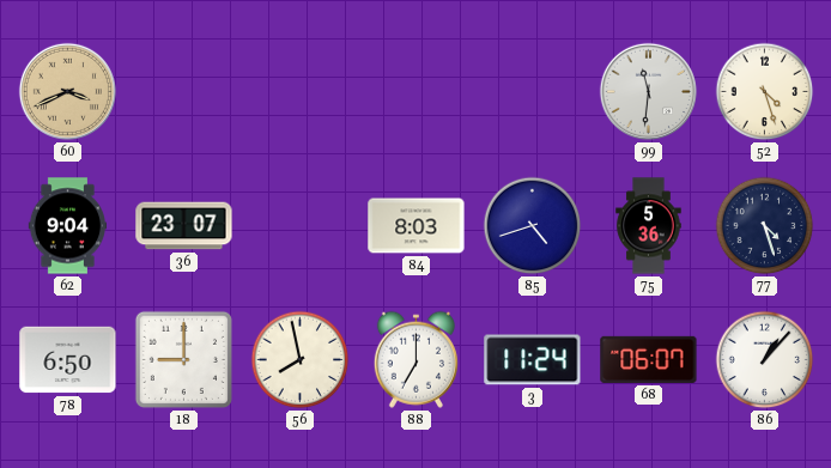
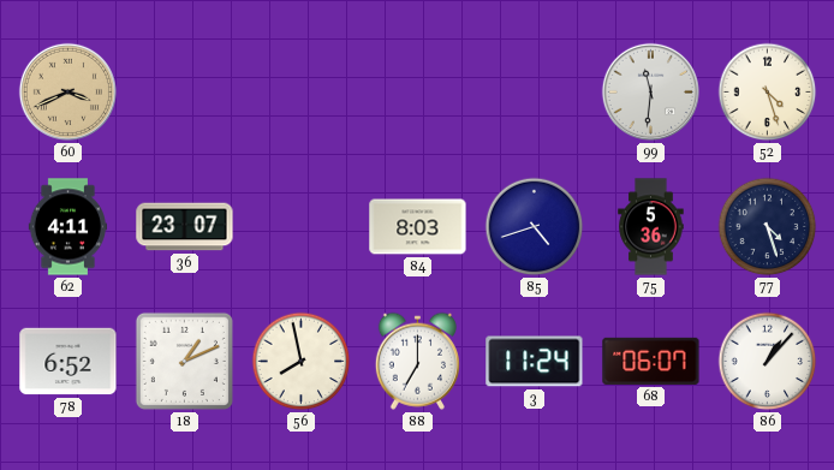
62: 9:04 -> 4:11
78: 6:50 -> 6:52
18: 9:00 -> 1:11
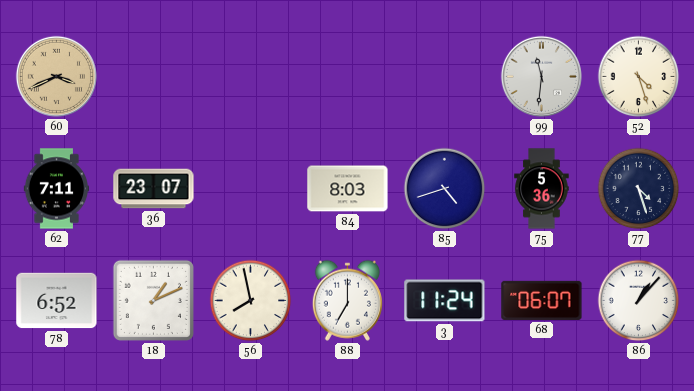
62: 4:11 -> 7:11
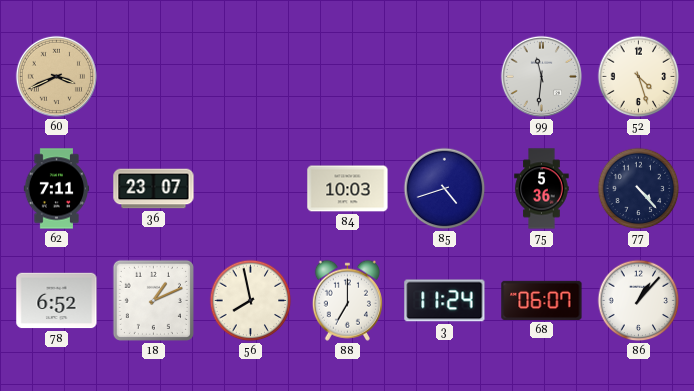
84: 8:03 -> 10:03
77: 4:27 -> 4:23
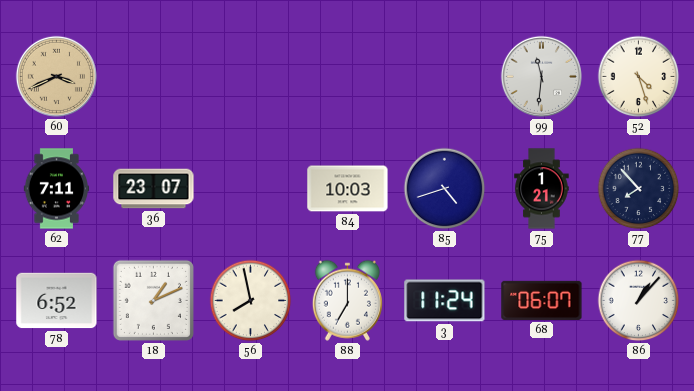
75: 5:36 -> 1:21
77: 4:23 -> 7:53
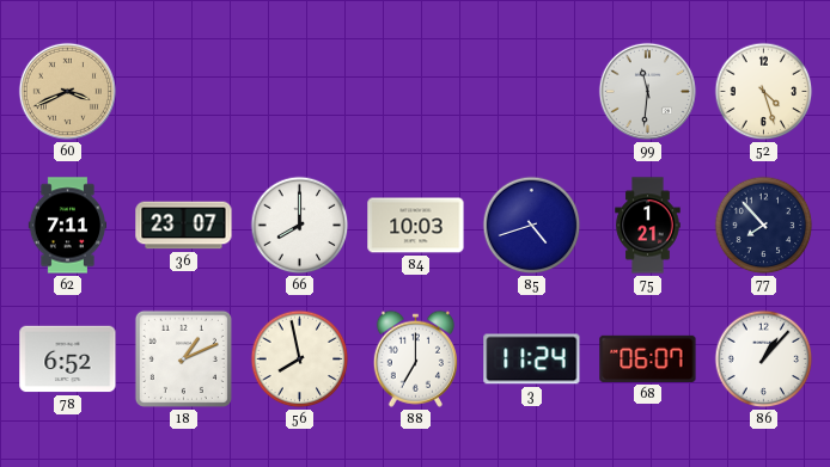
66: none -> 8:00
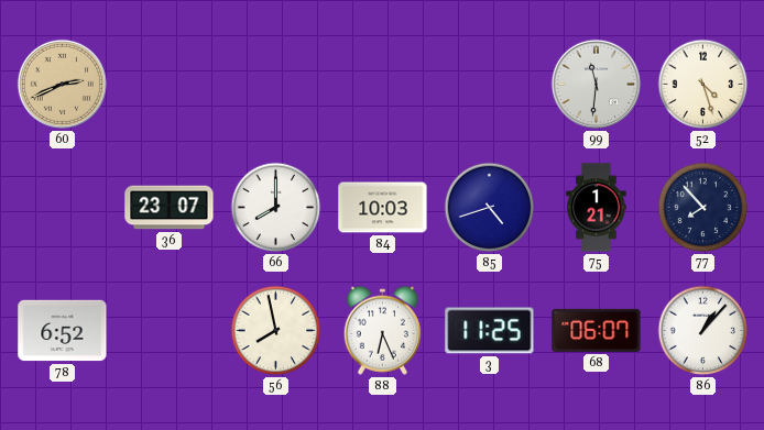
60: 3:41 -> 2:41
62: 7:11 -> none
18: 1:11 -> none
88: 7:00 -> 6:26
3: 11:24 -> 11:25
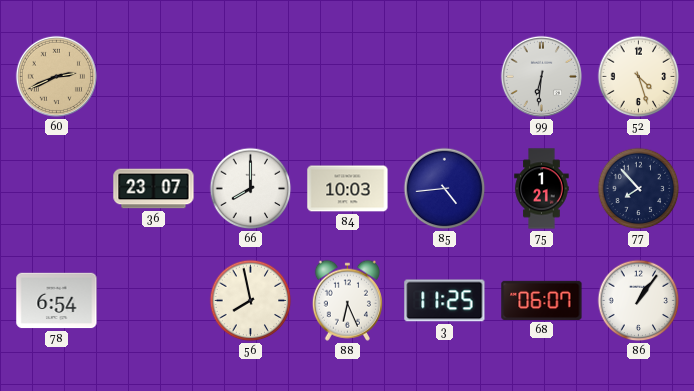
99: 11:31 -> 6:31
85: 4:42 -> 4:44
78: 6:52 -> 6:54
86: 1:07 -> 1:06
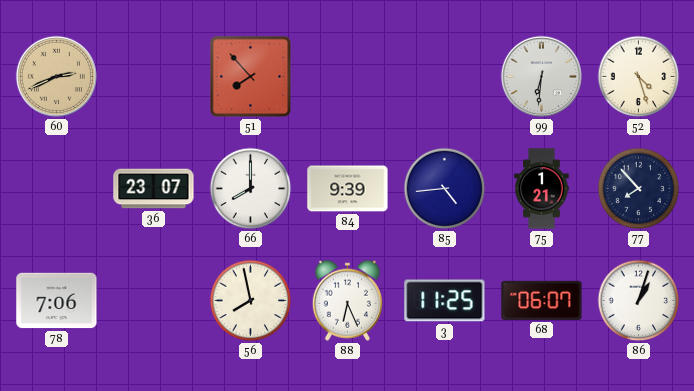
51: none -> 7:53
84: 10:03 -> 9:39
78: 6:54 -> 7:06
86: 1:06 -> 1:03
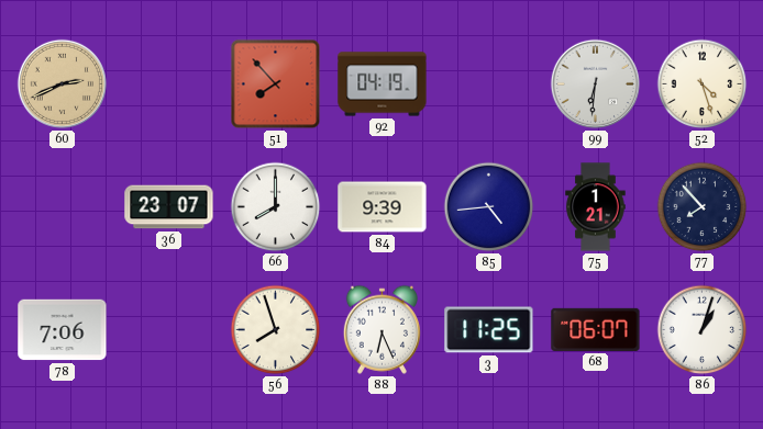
92: none -> 04:19
56: 7:58 -> 7:57
